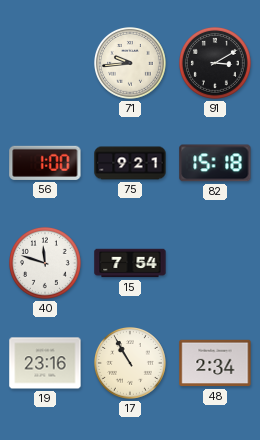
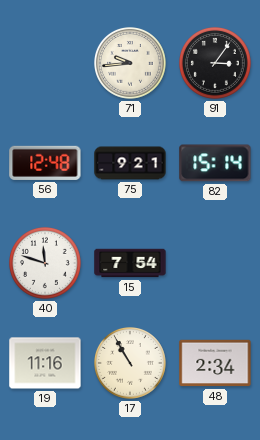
91: 3:10 -> 3:06
56: 1:00 -> 12:48
82: 15:18 -> 15:14
19: 23:16 -> 11:16
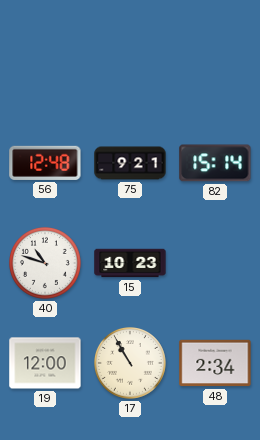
71: 9:44 -> none
91: 3:06 -> none
40: 11:48 -> 10:48
15: 7:54 -> 10:23
19: 11:16 -> 12:00
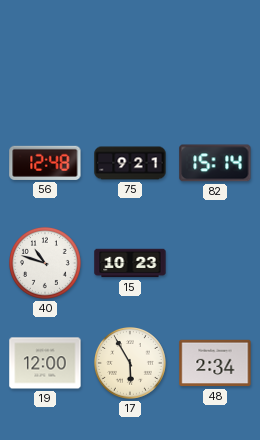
17: 10:55 -> 5:55
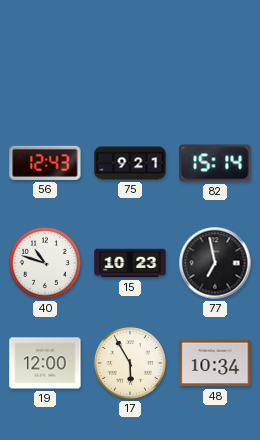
56: 12:48 -> 12:43
77: none -> 6:58
48: 2:34 -> 10:34
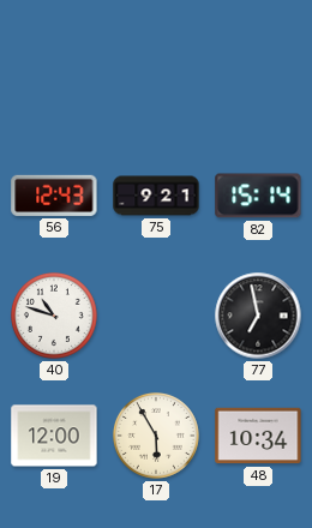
15: 10:23 -> none
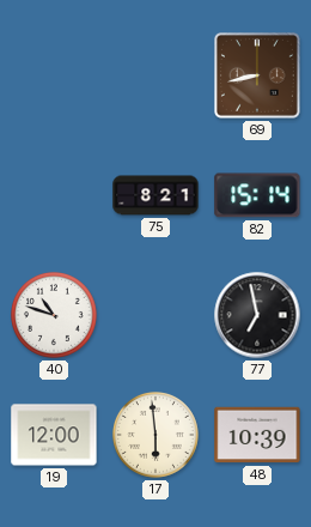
69: none -> 8:43
56: 12:43 -> none
75: 9:21 -> 8:21
17: 5:55 -> 5:59
48: 10:34 -> 10:39
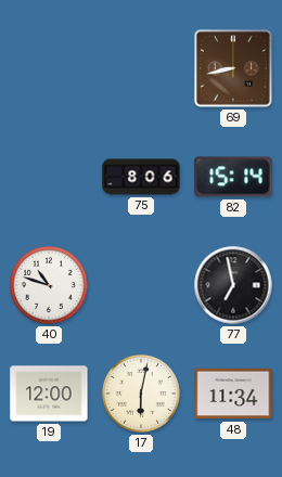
75: 8:21 -> 8:06
17: 5:59 -> 6:02
48: 10:39 -> 11:34
